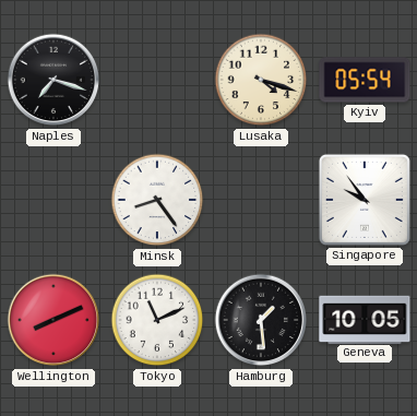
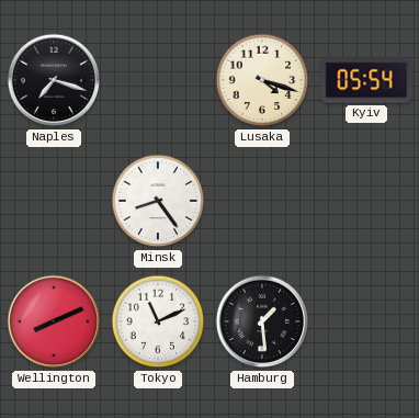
Singapore: 9:54 -> none
Geneva: 10:05 -> none
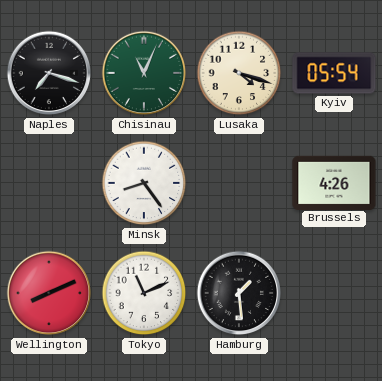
Chisinau: none -> 11:04
Brussels: none -> 4:26
